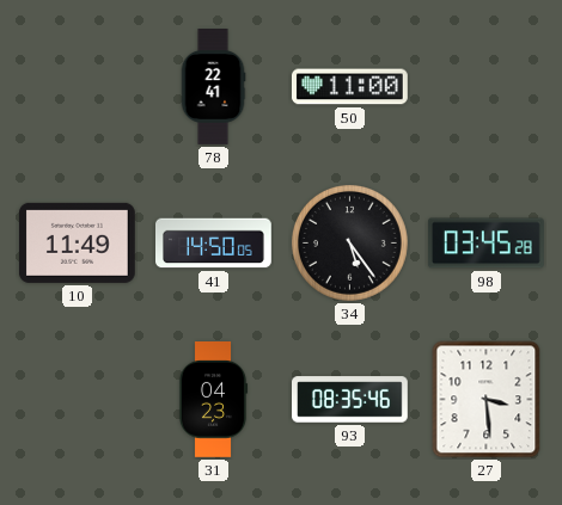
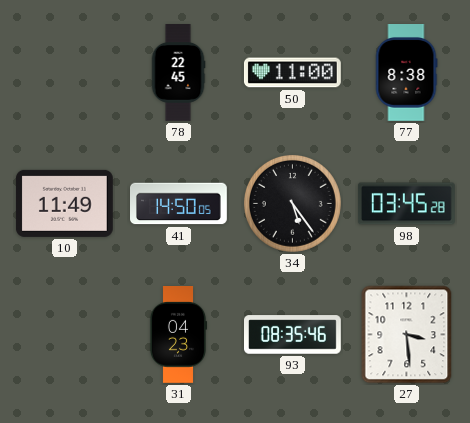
78: 22:41 -> 22:45
77: none -> 8:38
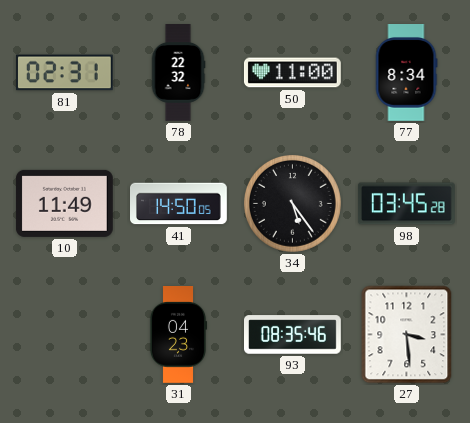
81: none -> 02:31
78: 22:45 -> 22:32
77: 8:38 -> 8:34
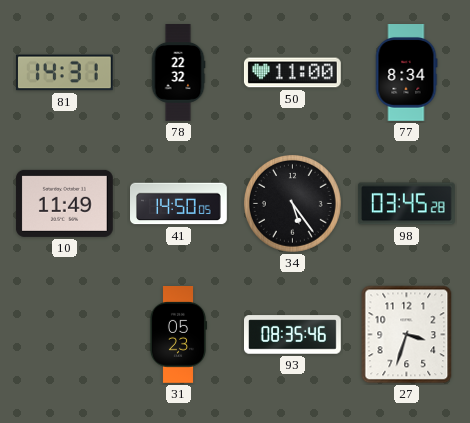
81: 02:31 -> 14:31
31: 04:23 -> 05:23
27: 3:29 -> 3:33
